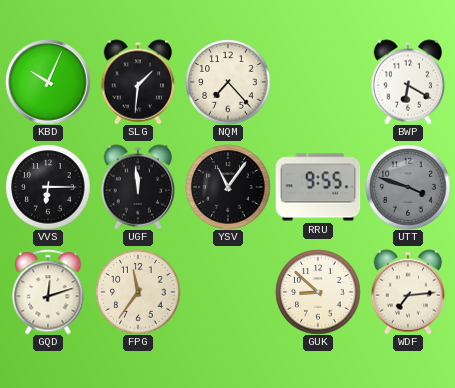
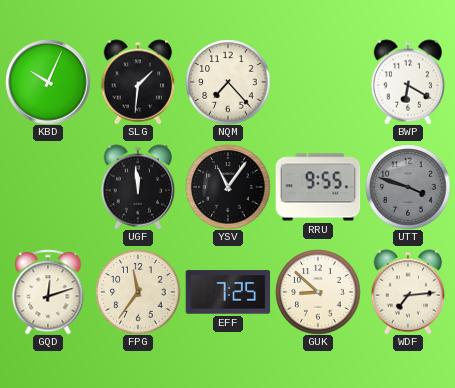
VVS: 6:15 -> none
EFF: none -> 7:25
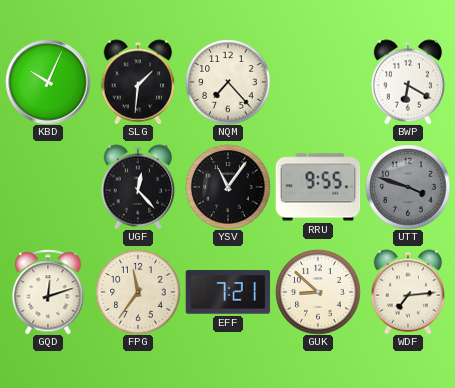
UGF: 11:59 -> 12:23
EFF: 7:25 -> 7:21
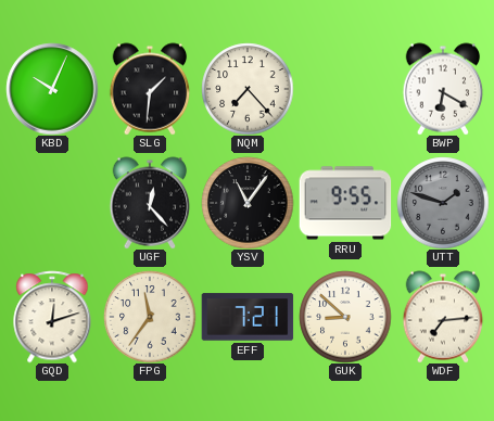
UTT: 3:48 -> 1:48
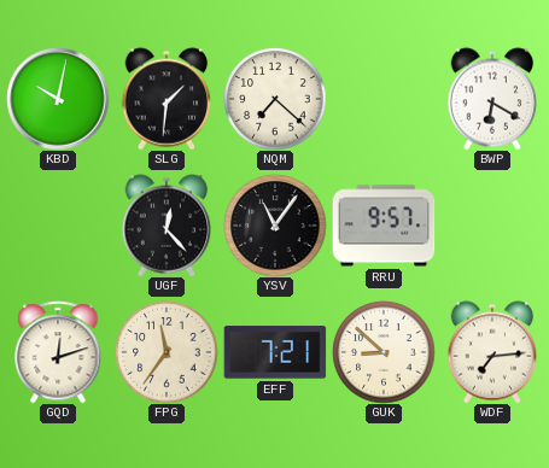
KBD: 10:04 -> 10:02
NQM: 7:23 -> 7:22
RRU: 9:55 -> 9:57
UTT: 1:48 -> none
